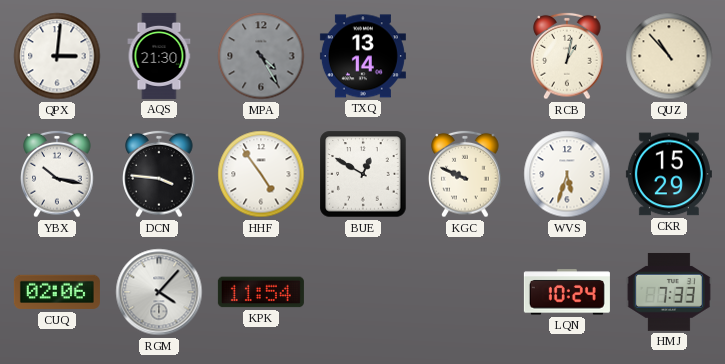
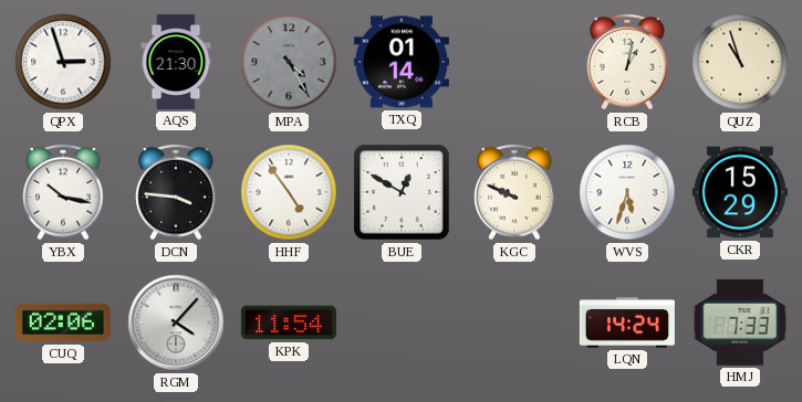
QPX: 3:01 -> 2:57
TXQ: 13:14 -> 01:14
QUZ: 10:53 -> 10:57
LQN: 10:24 -> 14:24
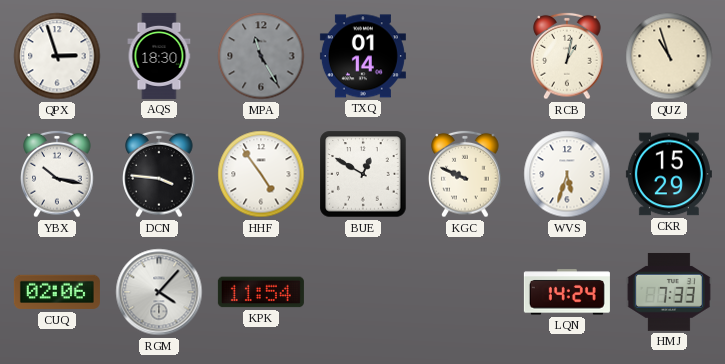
AQS: 21:30 -> 18:30
MPA: 4:25 -> 11:25
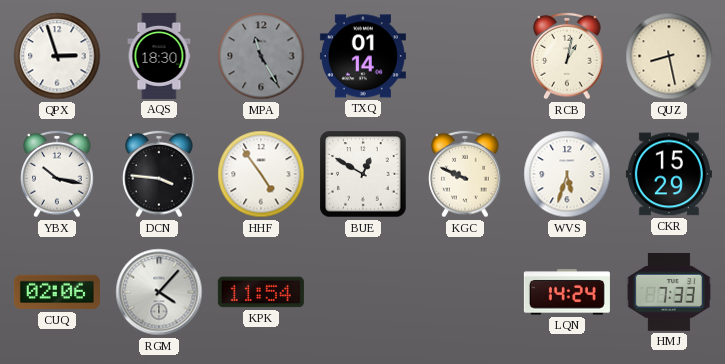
QUZ: 10:57 -> 8:28
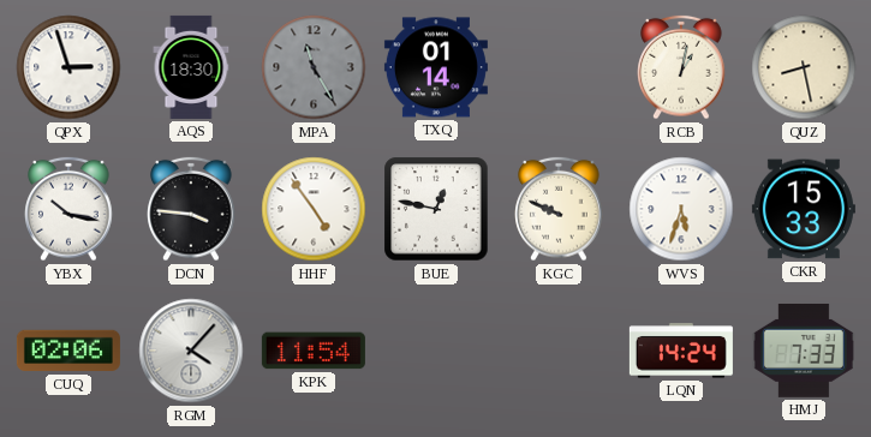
BUE: 12:50 -> 12:47
CKR: 15:29 -> 15:33
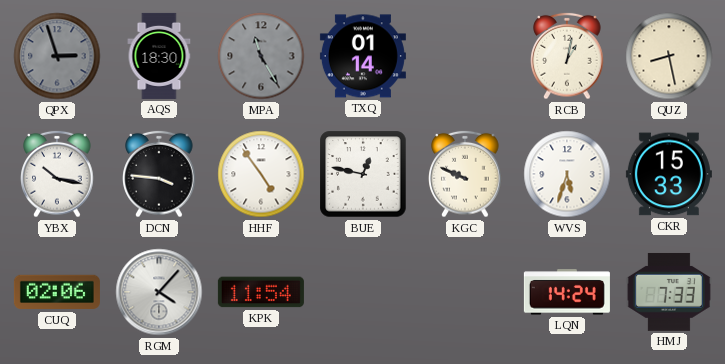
QPX dial: white -> grey
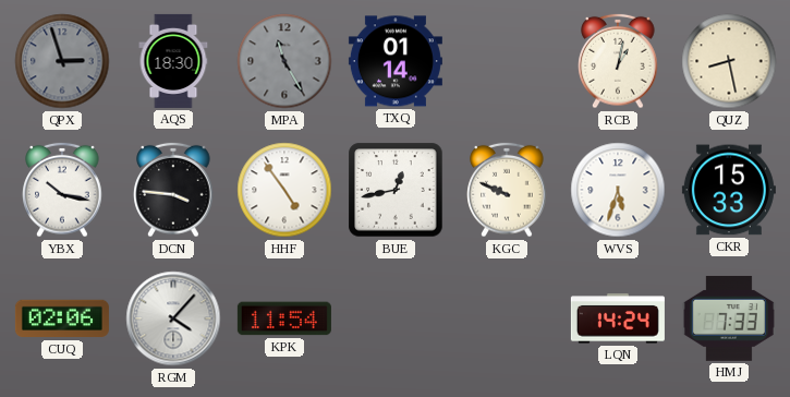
BUE: 12:47 -> 12:43
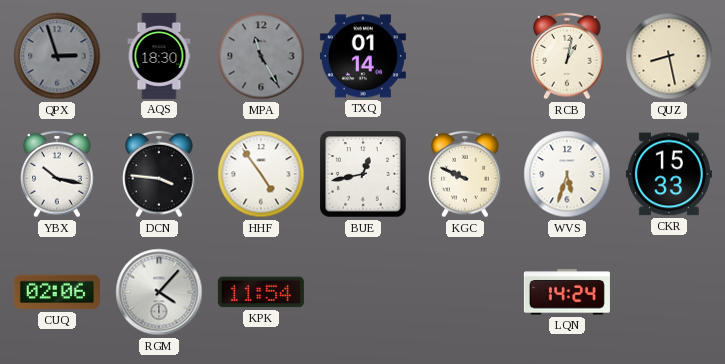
HMJ: 7:33 -> none
